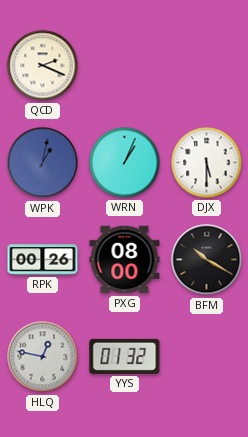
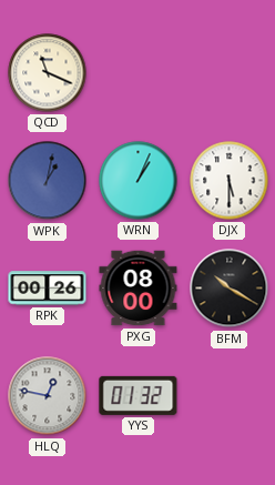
QCD: 2:19 -> 11:19
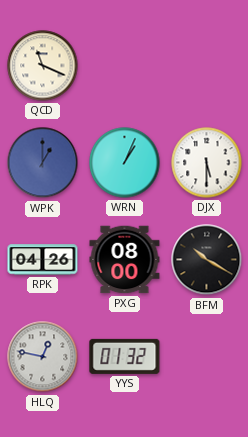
WPK: 1:02 -> 1:00
RPK: 00:26 -> 04:26
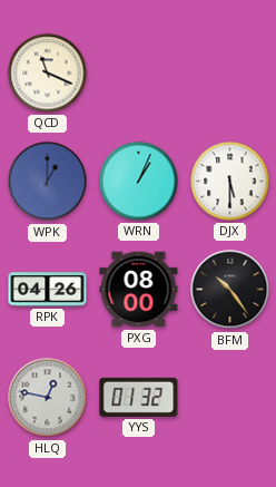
BFM: 10:20 -> 10:24
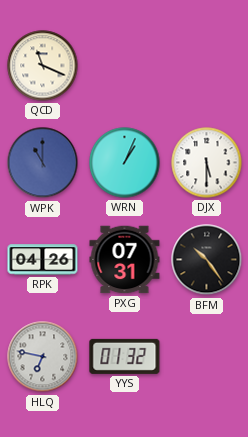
WPK: 1:00 -> 11:00
PXG: 08:00 -> 07:31
HLQ: 12:47 -> 6:47
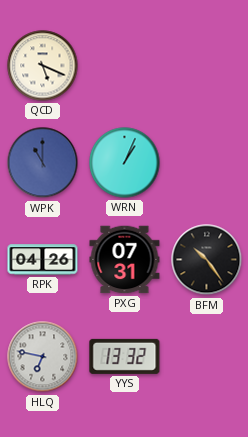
QCD: 11:19 -> 5:19
DJX: 5:30 -> none
YYS: 01:32 -> 13:32
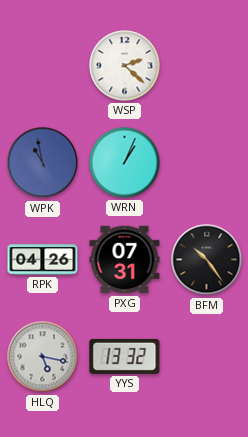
QCD: 5:19 -> none
WSP: none -> 2:22
WPK: 11:00 -> 10:58
HLQ: 6:47 -> 5:17
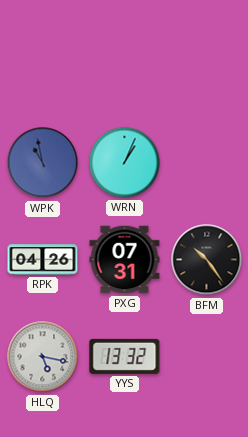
WSP: 2:22 -> none
